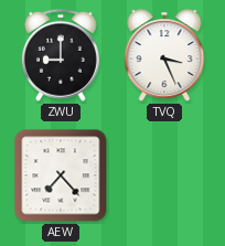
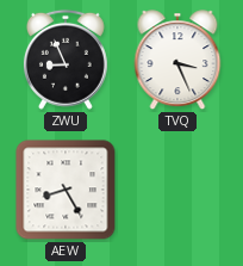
ZWU: 9:00 -> 8:56
AEW: 7:23 -> 8:25
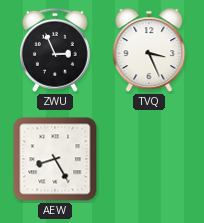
ZWU: 8:56 -> 2:56
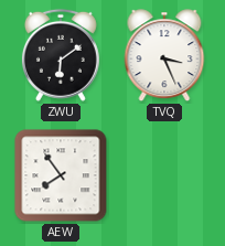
ZWU: 2:56 -> 6:09
AEW: 8:25 -> 7:54
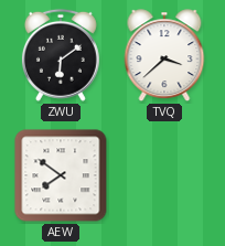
TVQ: 3:26 -> 3:38
AEW: 7:54 -> 7:51
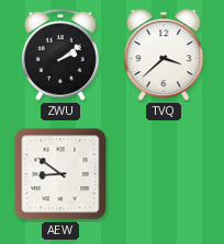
ZWU: 6:09 -> 2:09
AEW: 7:51 -> 8:51
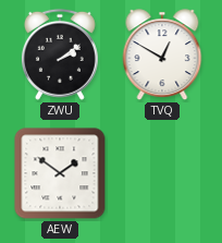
TVQ: 3:38 -> 12:50
AEW: 8:51 -> 1:51
